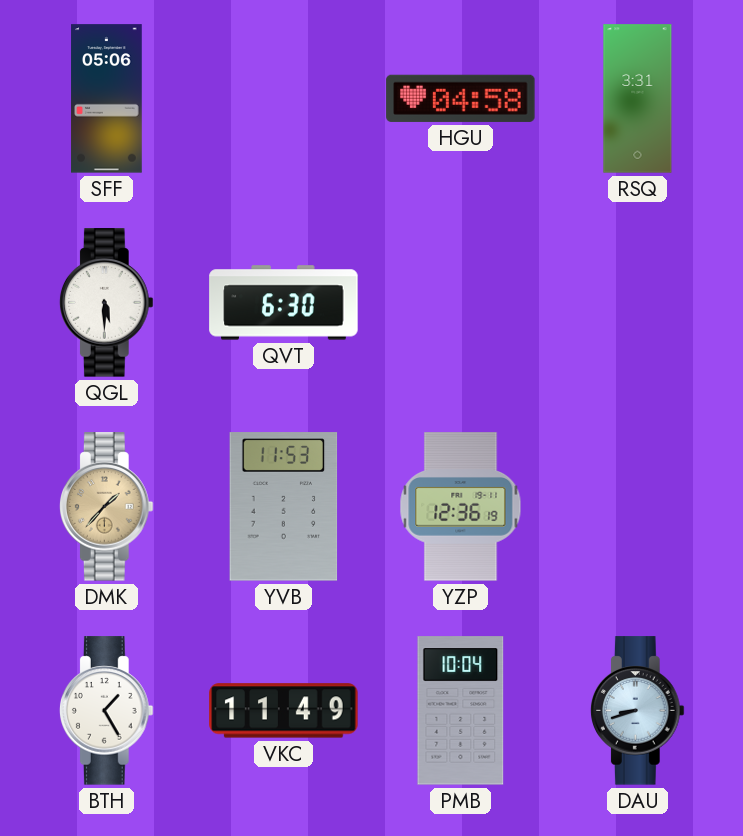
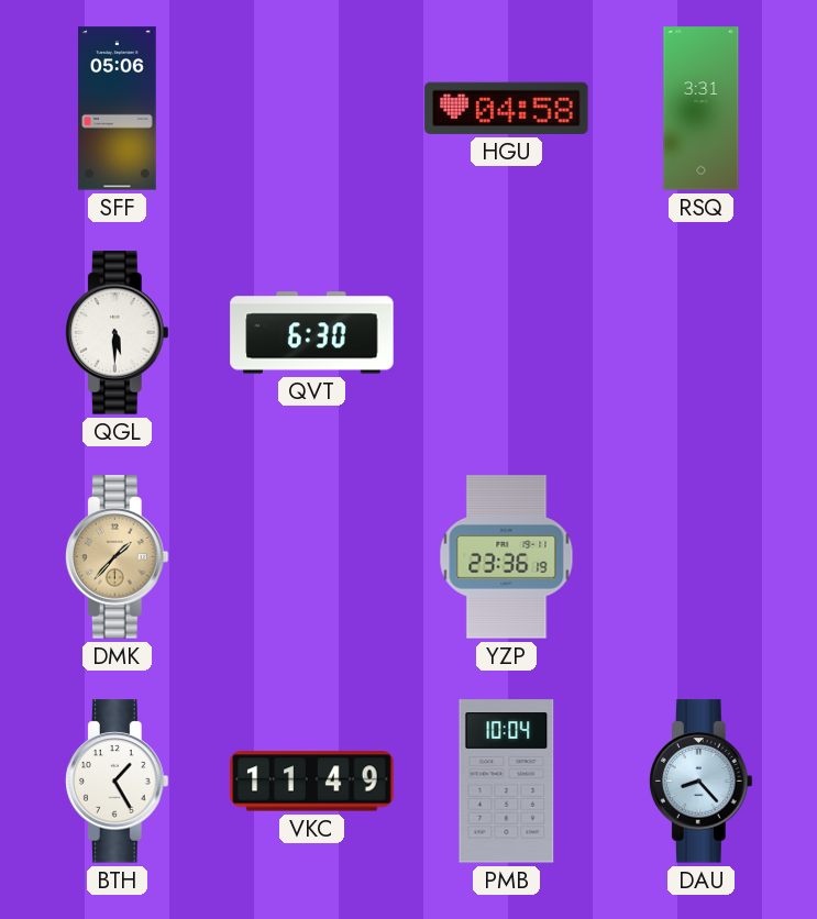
YVB: 11:53 -> none
YZP: 12:36 -> 23:36
DAU: 8:42 -> 8:23
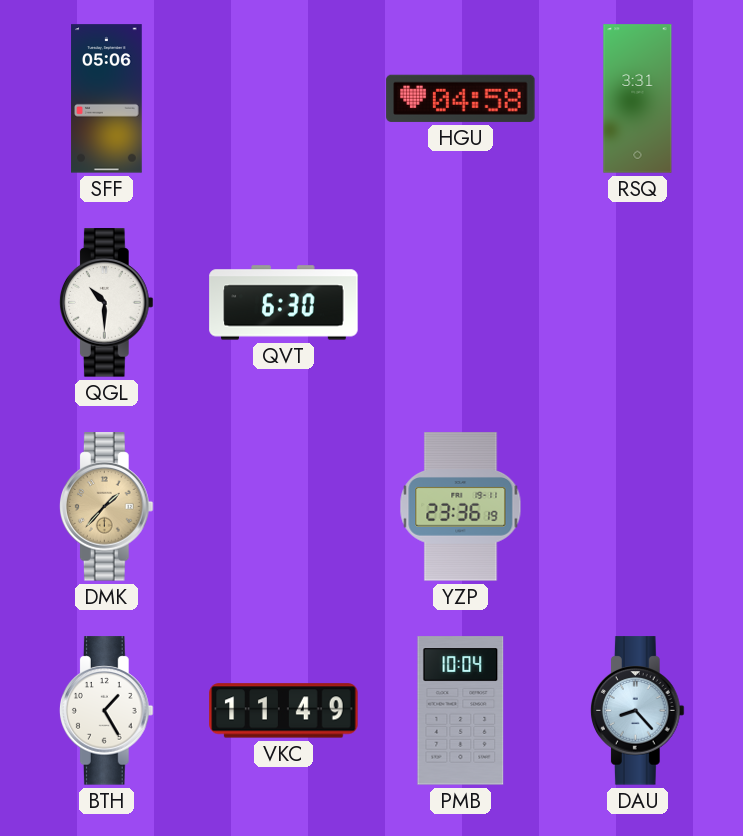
QGL: 5:30 -> 10:30
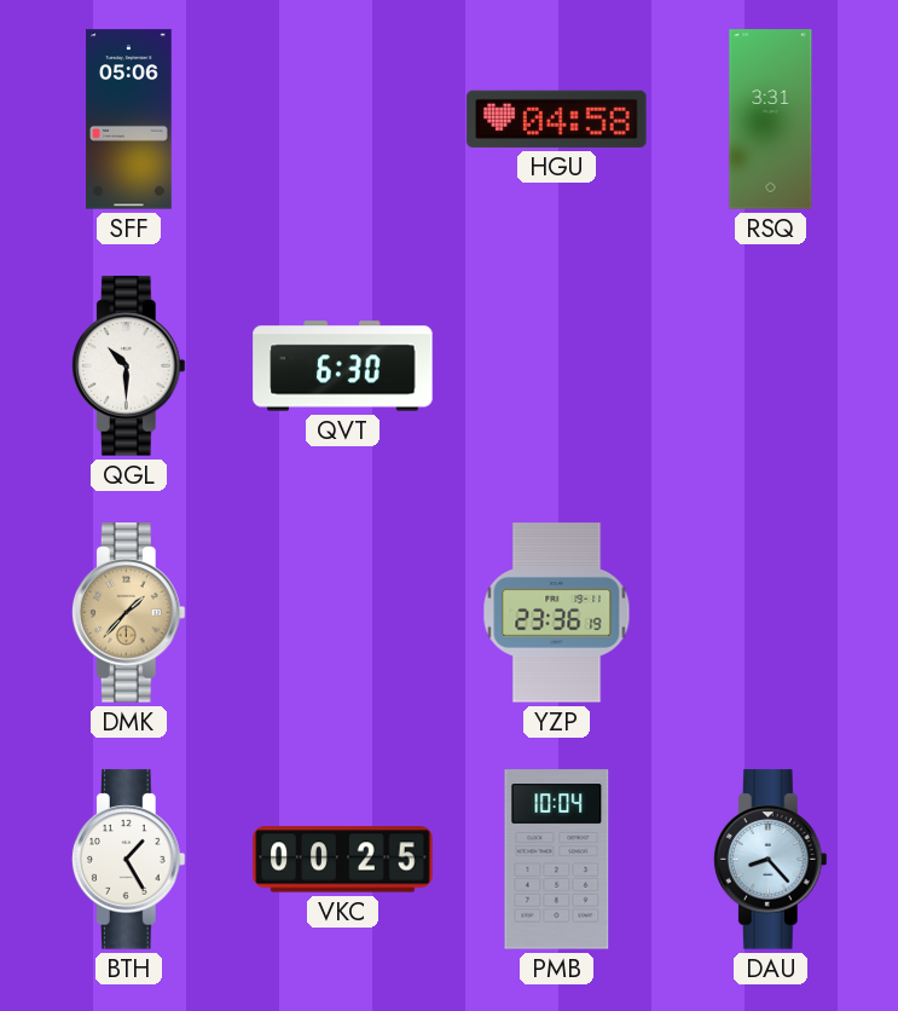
VKC: 11:49 -> 00:25
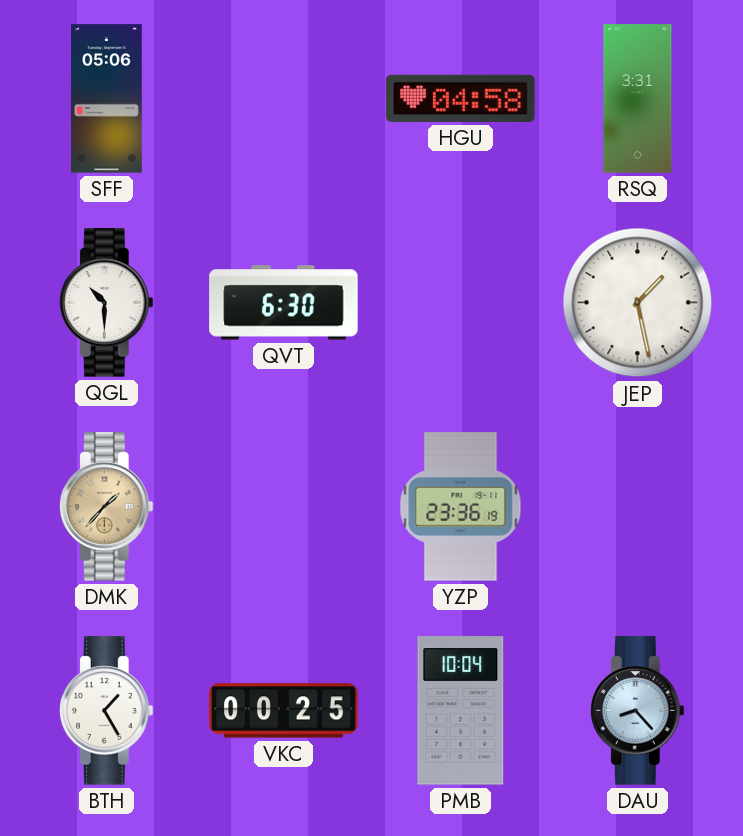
JEP: none -> 1:28
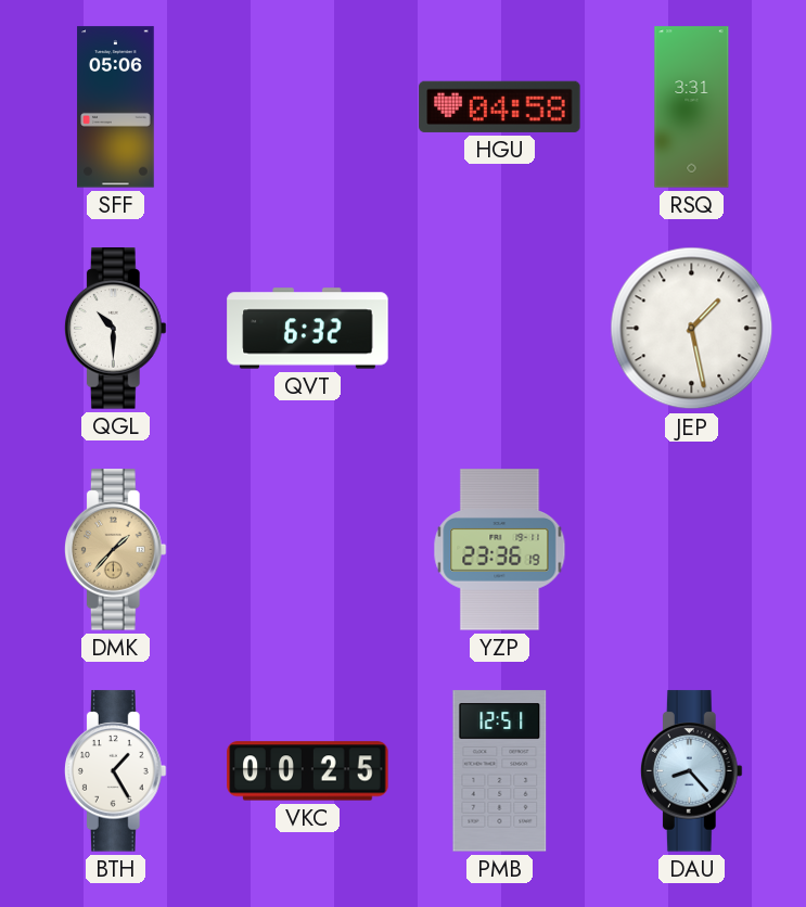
QVT: 6:30 -> 6:32
PMB: 10:04 -> 12:51
